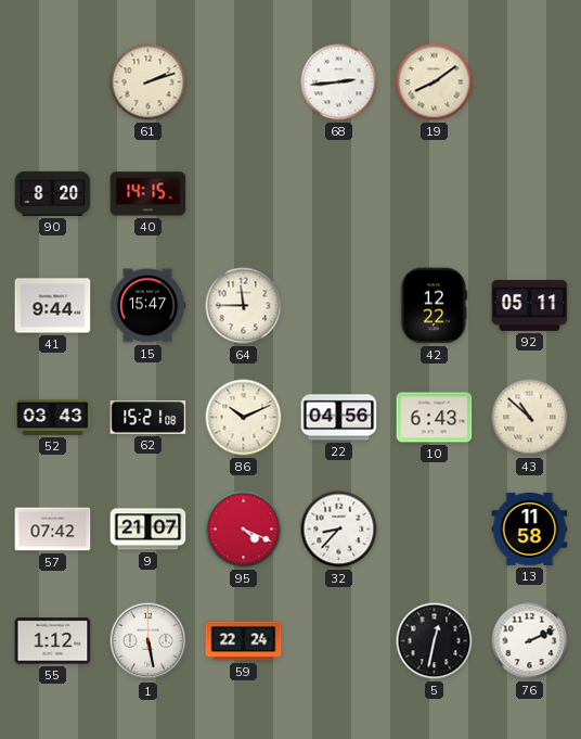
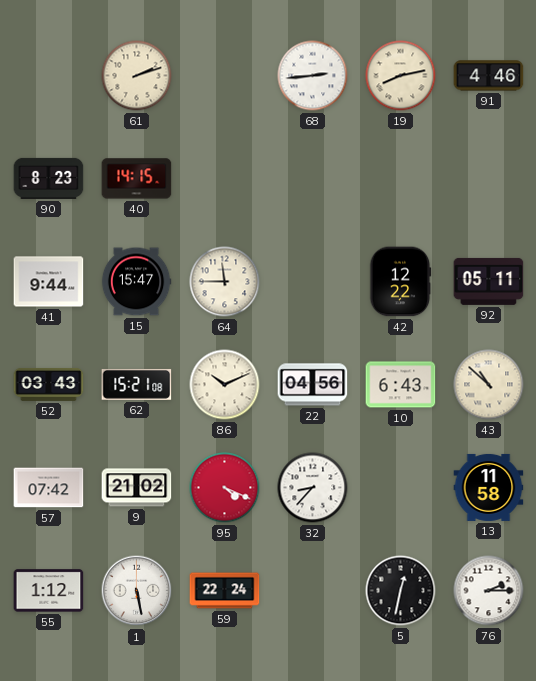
19: 8:09 -> 8:13
91: none -> 4:46
90: 8:20 -> 8:23
9: 21:07 -> 21:02
76: 2:11 -> 2:15
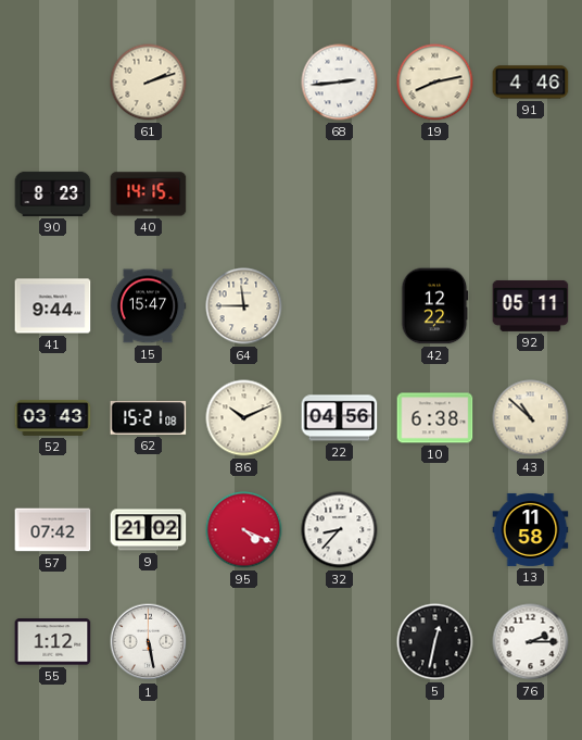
10: 6:43 -> 6:38
59: 22:24 -> none
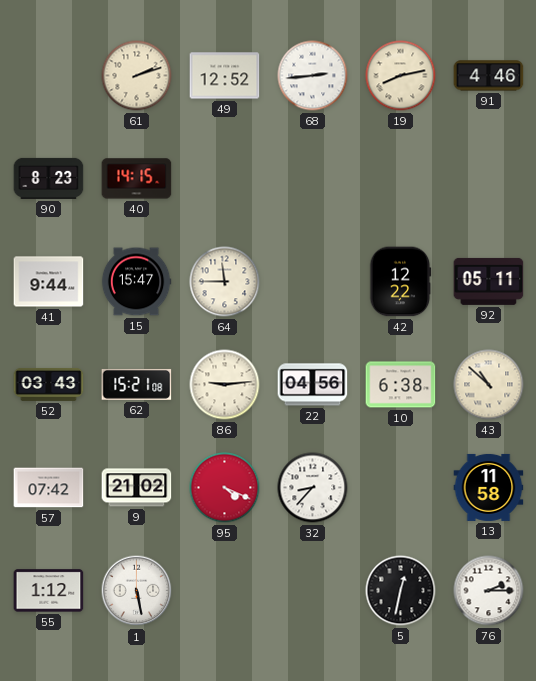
49: none -> 12:52
86: 10:11 -> 9:14
